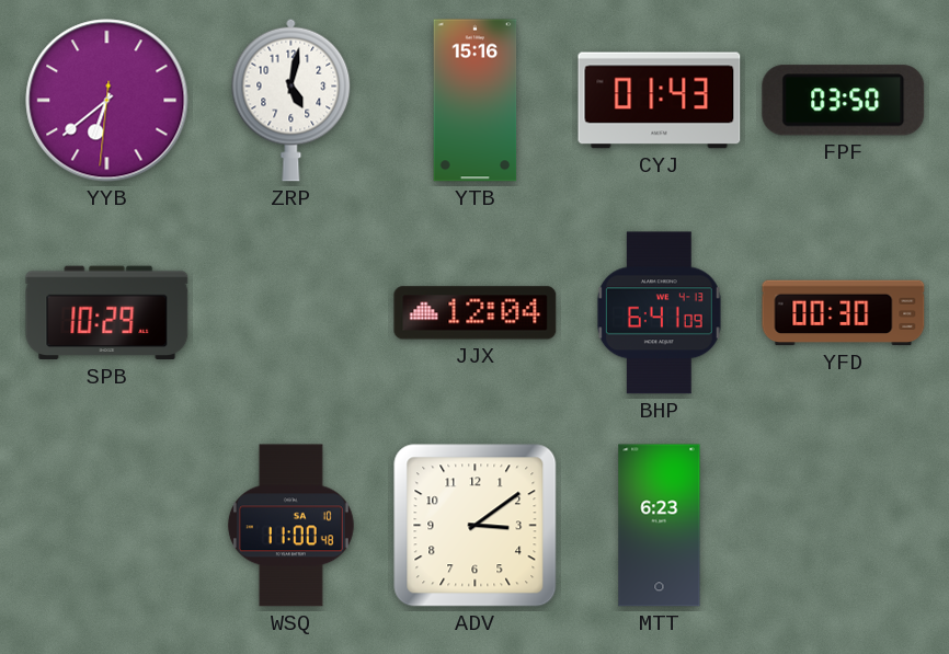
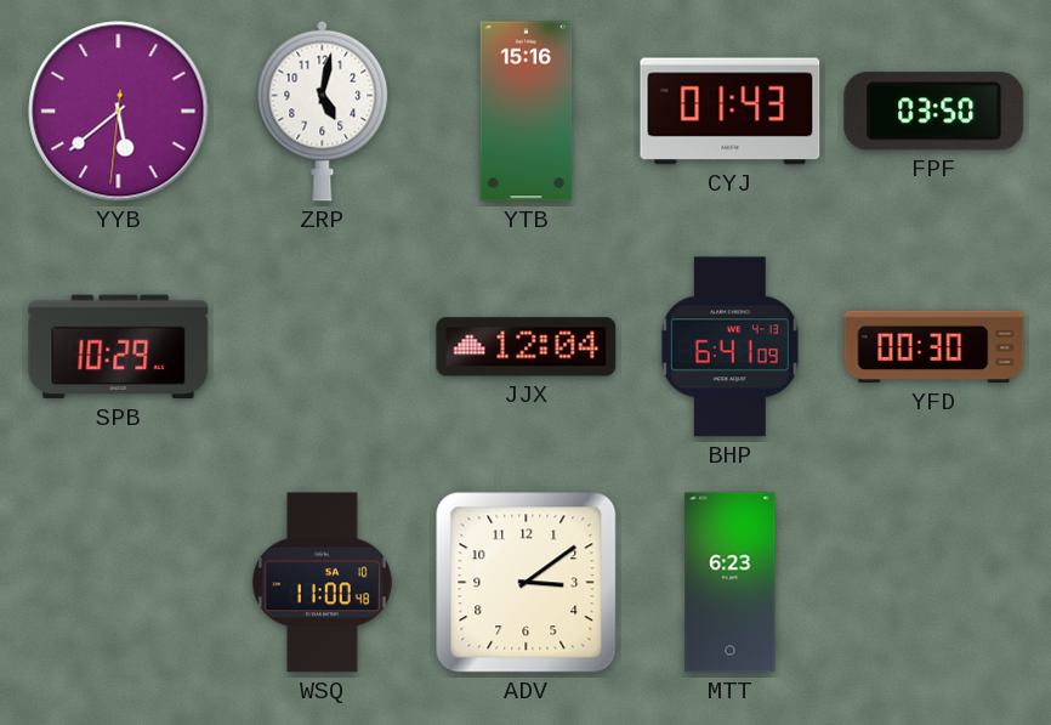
YYB: 6:38 -> 5:38
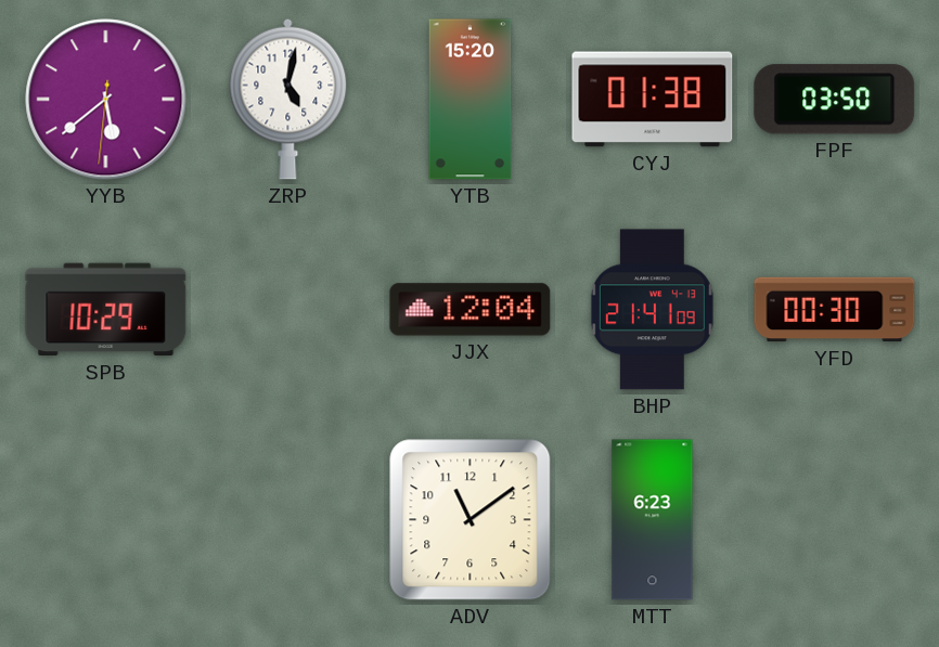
YTB: 15:16 -> 15:20
CYJ: 01:43 -> 01:38
BHP: 6:41 -> 21:41
WSQ: 11:00 -> none
ADV: 3:09 -> 11:09
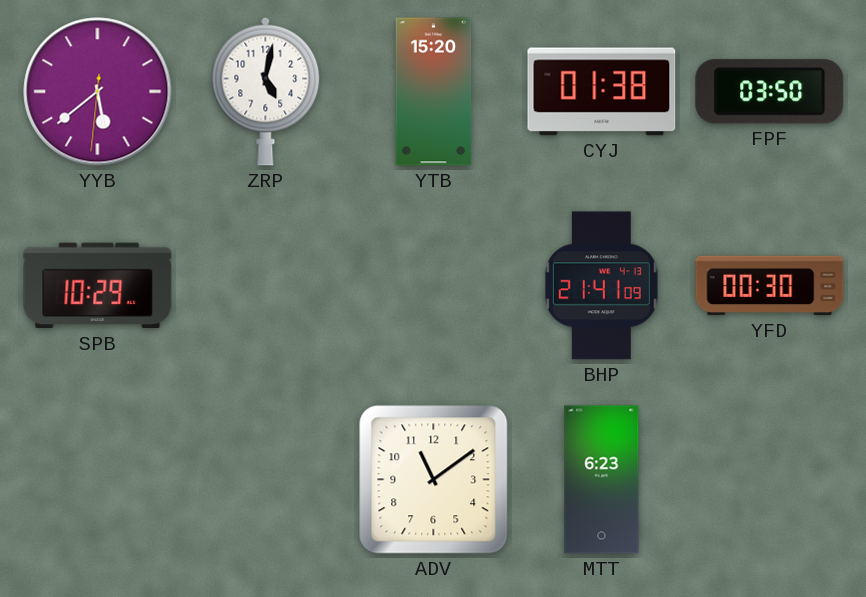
JJX: 12:04 -> none
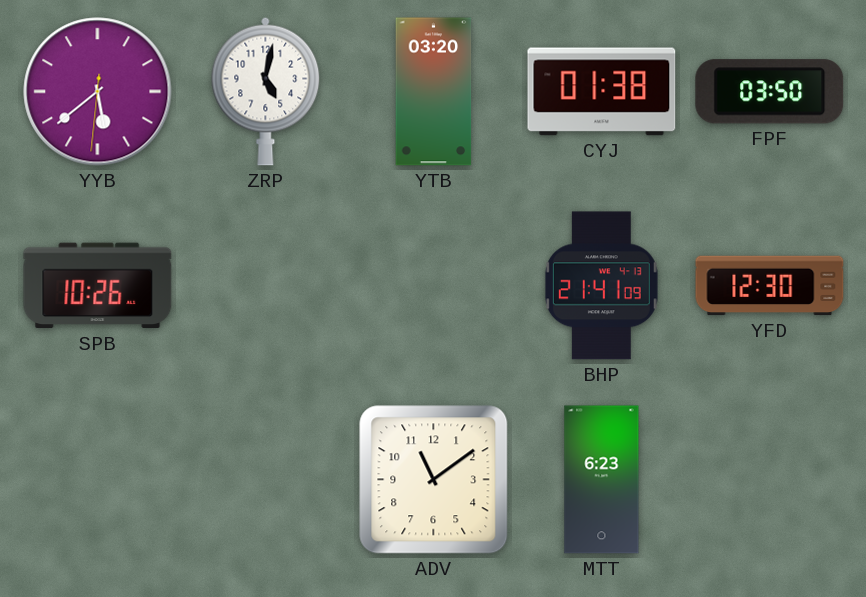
YTB: 15:20 -> 03:20
SPB: 10:29 -> 10:26
YFD: 00:30 -> 12:30
